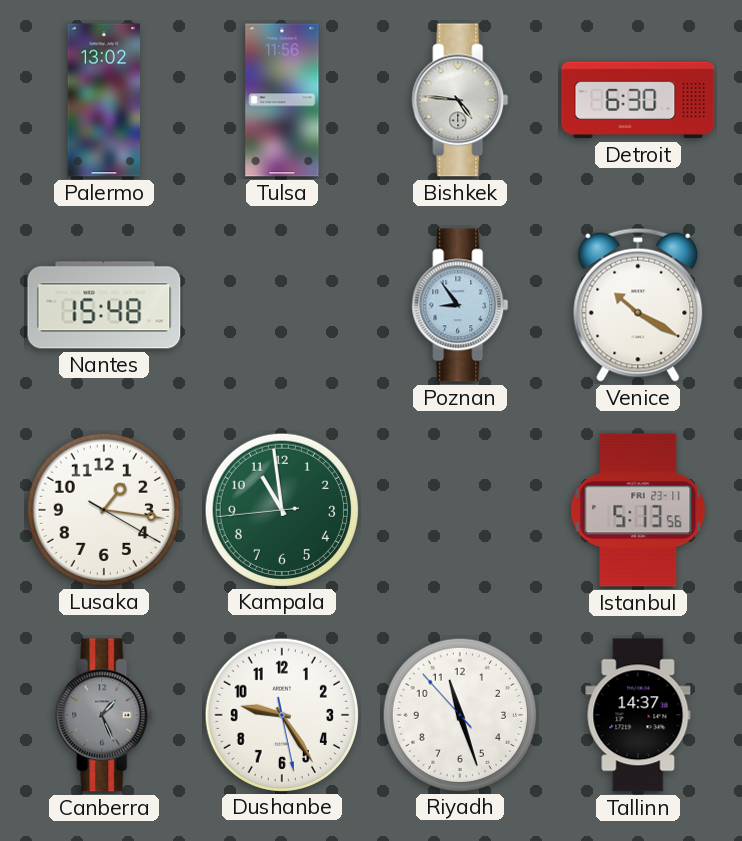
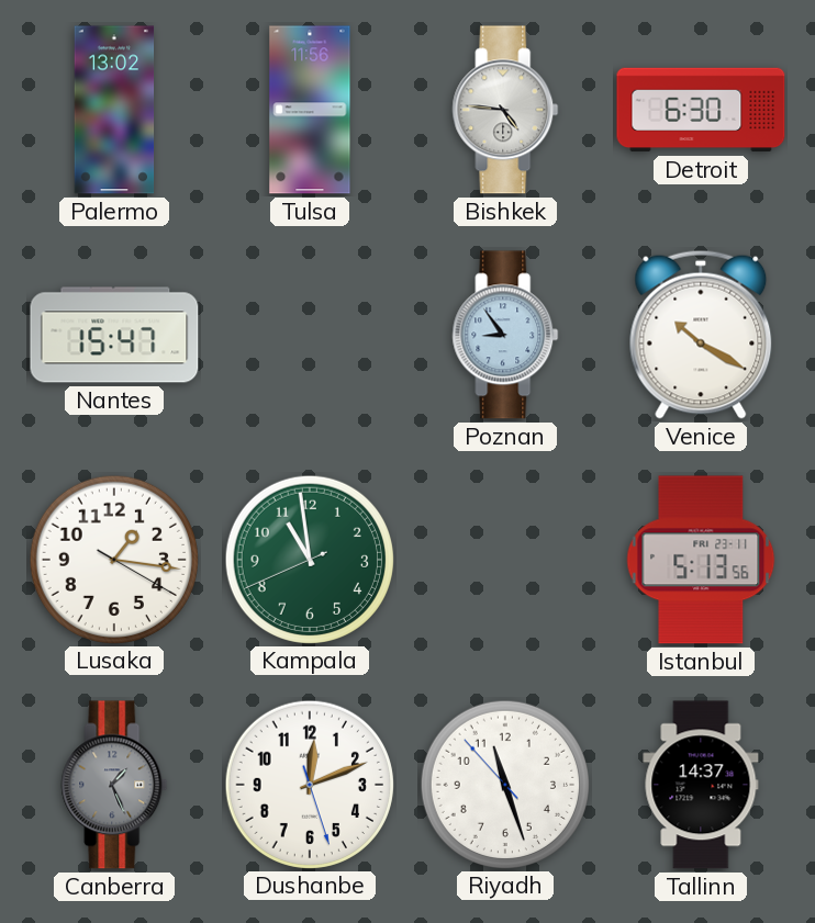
Nantes: 15:48 -> 15:47
Kampala: 10:58:44 -> 10:58:41
Dushanbe: 9:24 -> 12:11
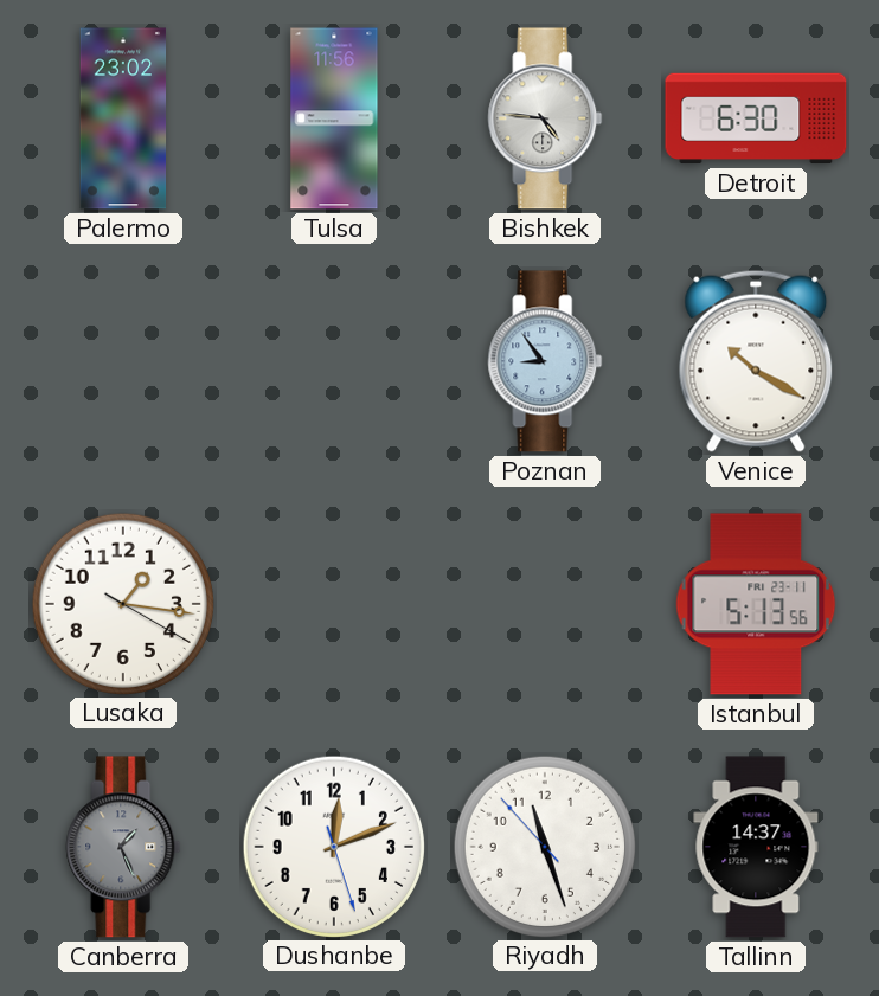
Palermo: 13:02 -> 23:02
Nantes: 15:47 -> none
Kampala: 10:58 -> none
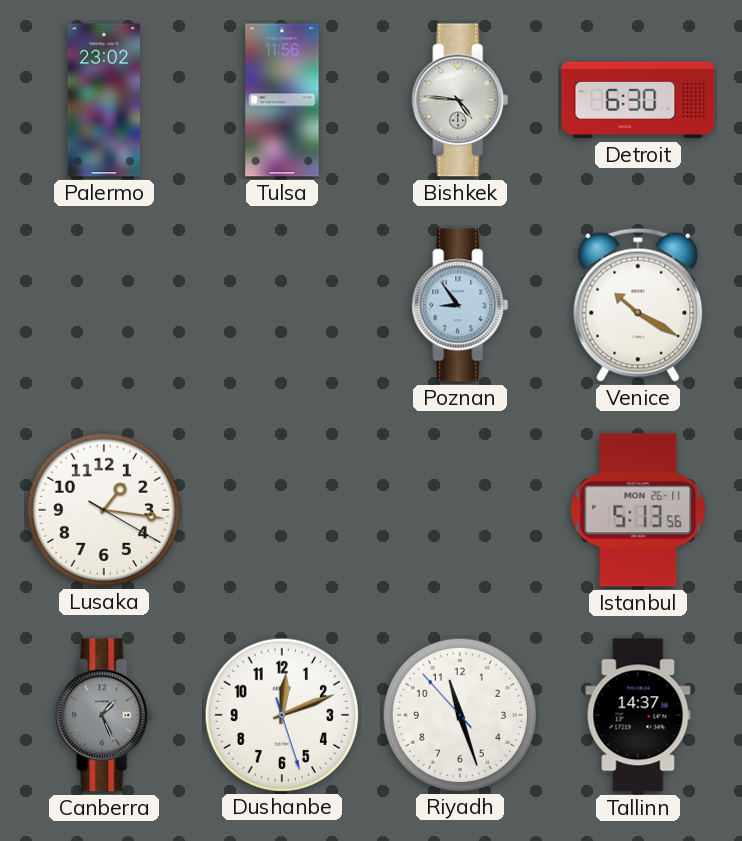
Istanbul date: FRI 23-11 -> MON 26-11
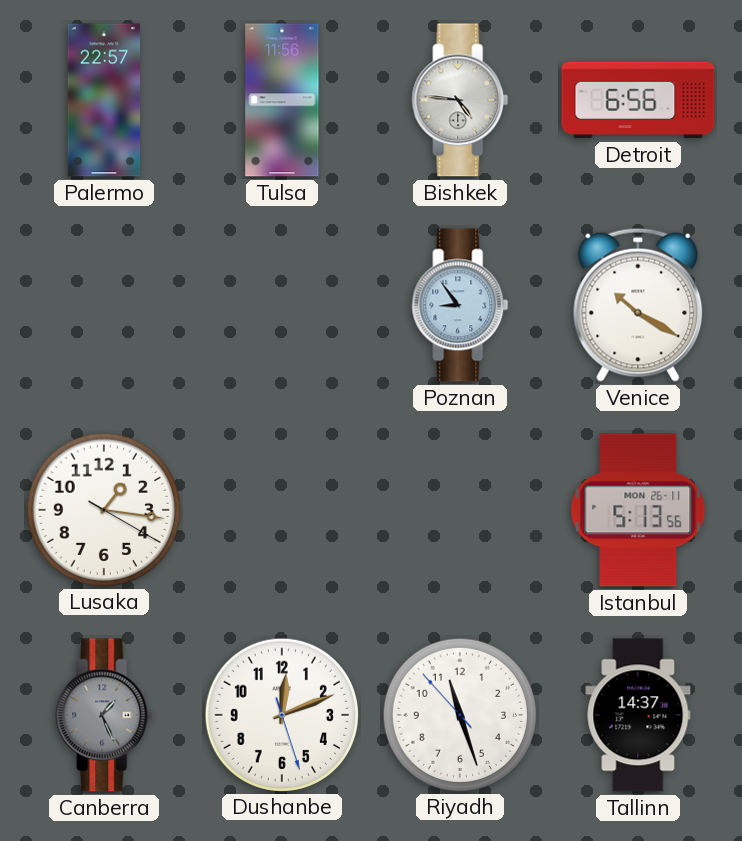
Palermo: 23:02 -> 22:57
Detroit: 6:30 -> 6:56
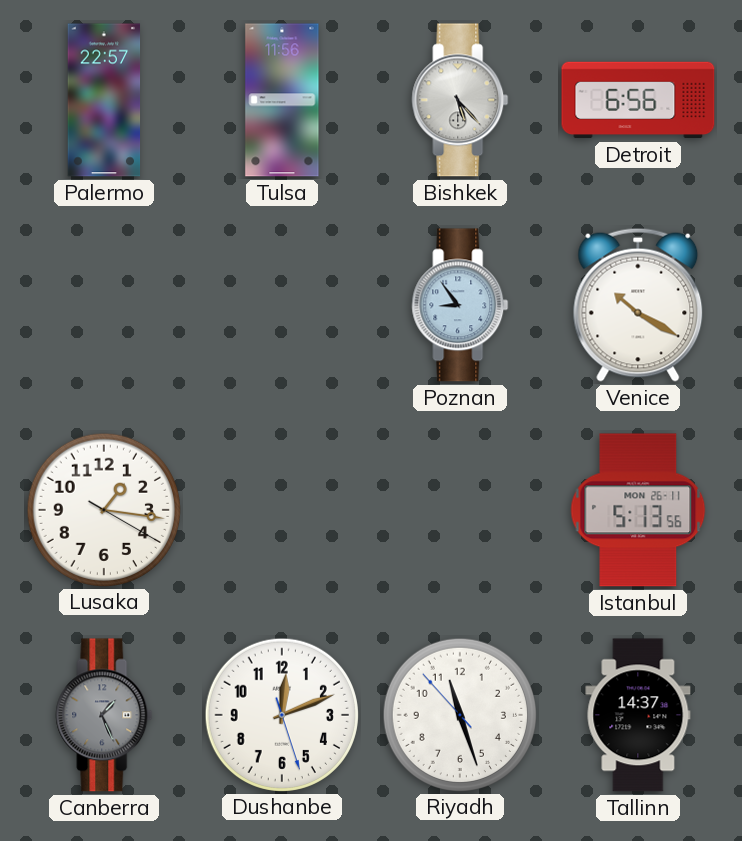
Bishkek: 4:46 -> 5:23
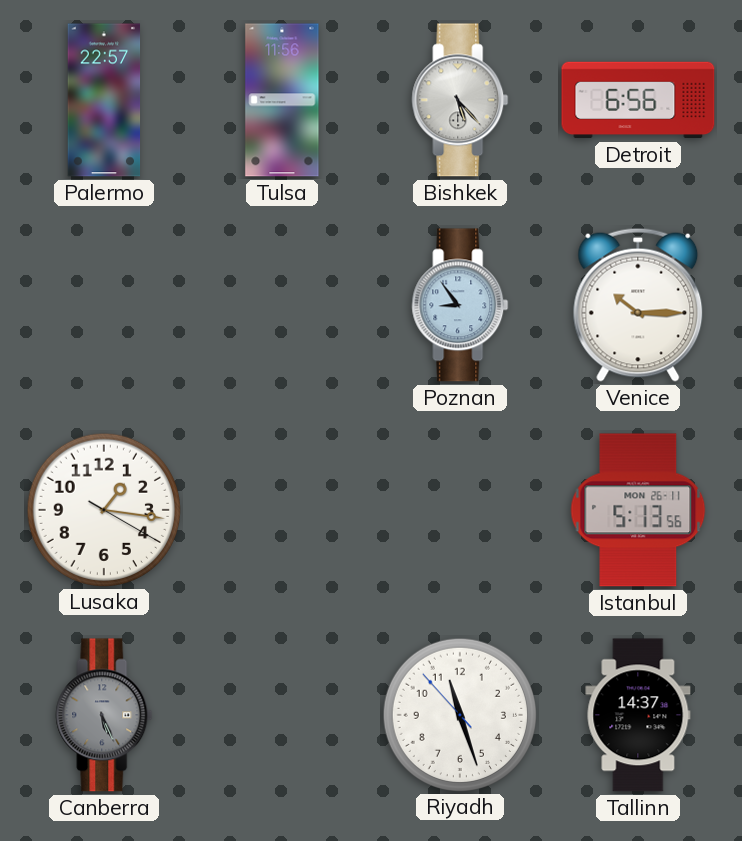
Venice: 10:20 -> 10:15
Canberra: 1:26 -> 5:26
Dushanbe: 12:11 -> none
